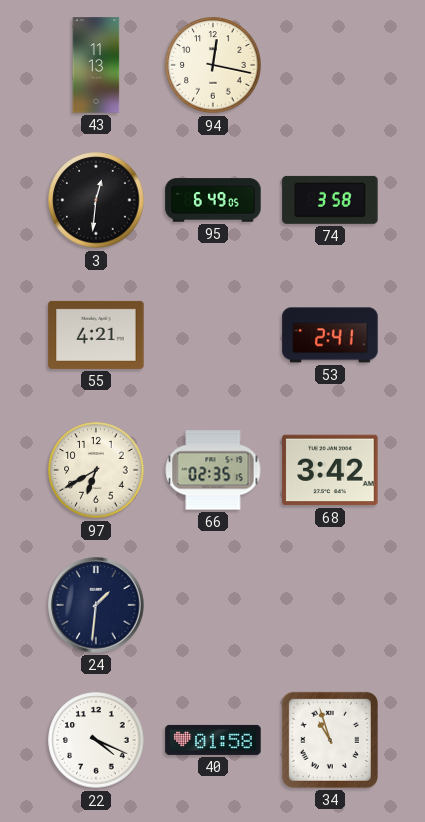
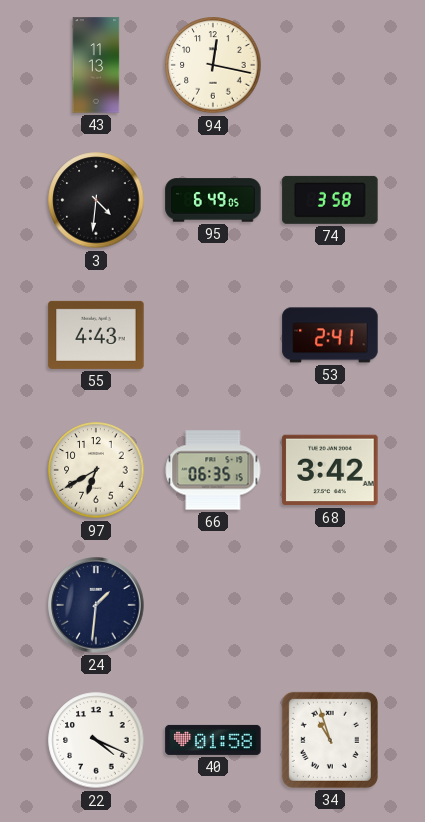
3: 12:31 -> 4:31
55: 4:21 -> 4:43
66: 02:35 -> 06:35
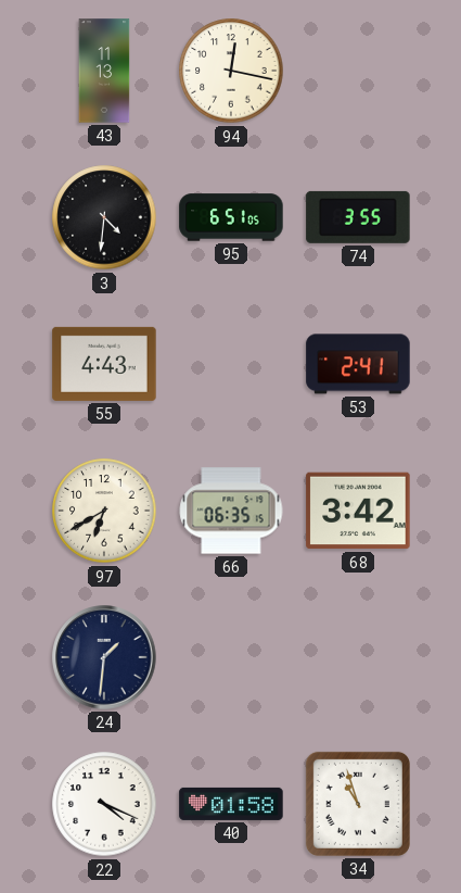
95: 6:49 -> 6:51
74: 3:58 -> 3:55
